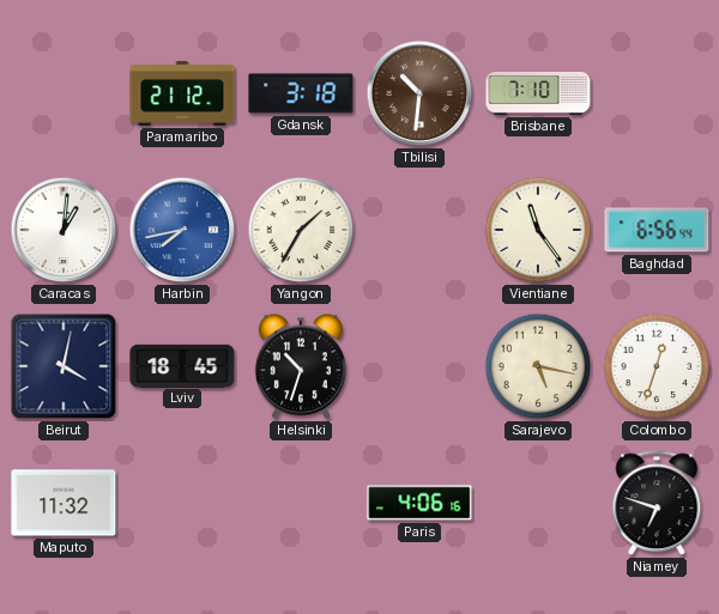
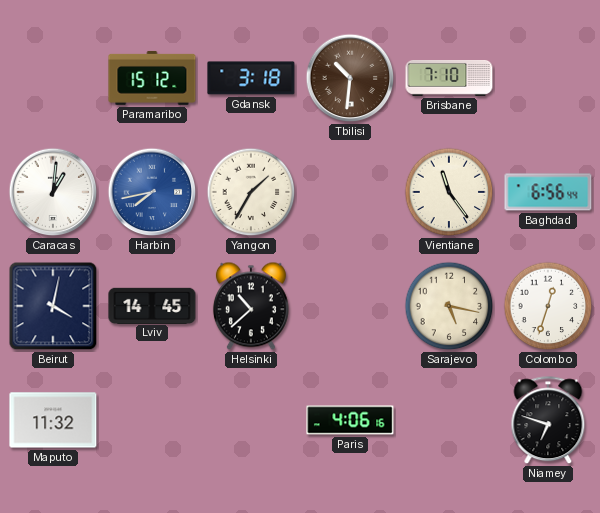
Paramaribo: 21:12 -> 15:12
Lviv: 18:45 -> 14:45
Helsinki: 10:33 -> 10:38
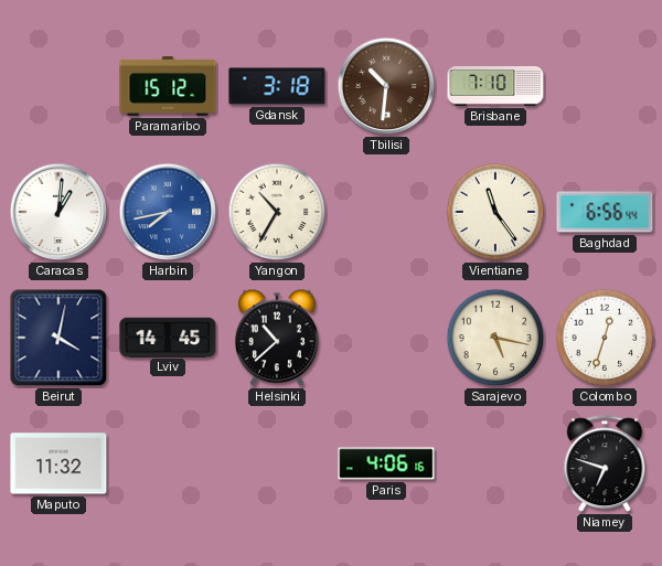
Yangon: 1:35 -> 10:35
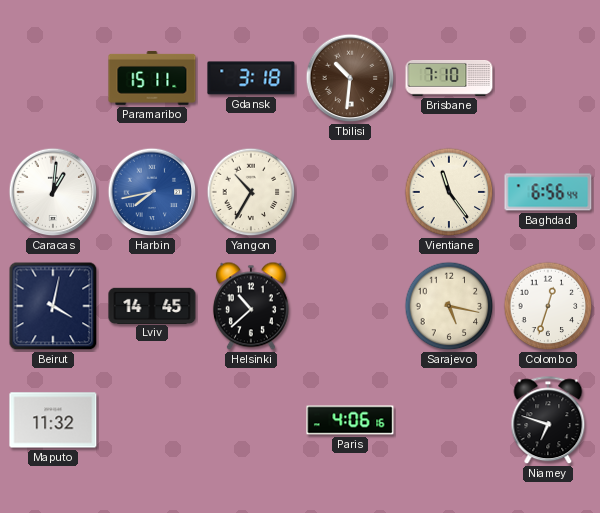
Paramaribo: 15:12 -> 15:11
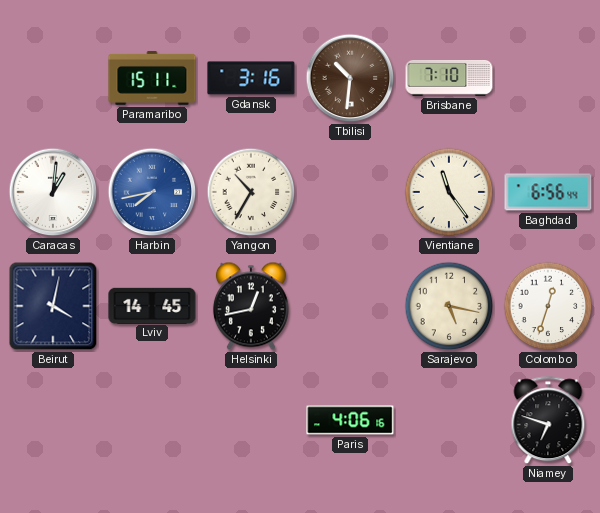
Gdansk: 3:18 -> 3:16
Helsinki: 10:38 -> 12:43
Maputo: 11:32 -> none
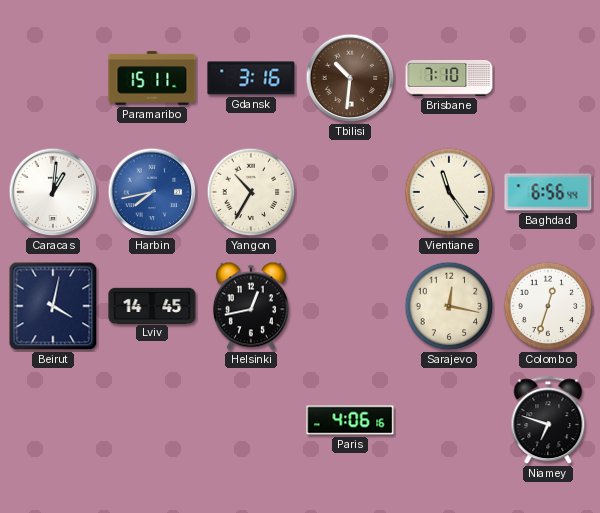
Sarajevo: 5:17 -> 12:17
